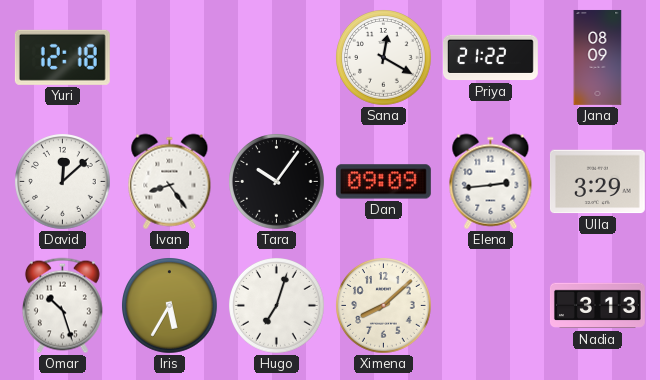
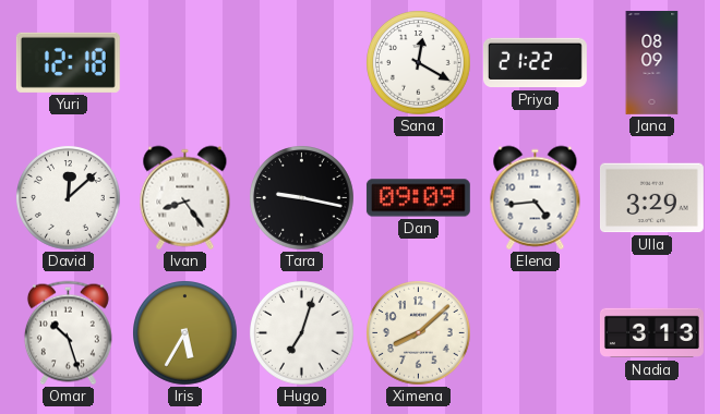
Tara: 10:06 -> 9:17
Elena: 2:44 -> 4:44
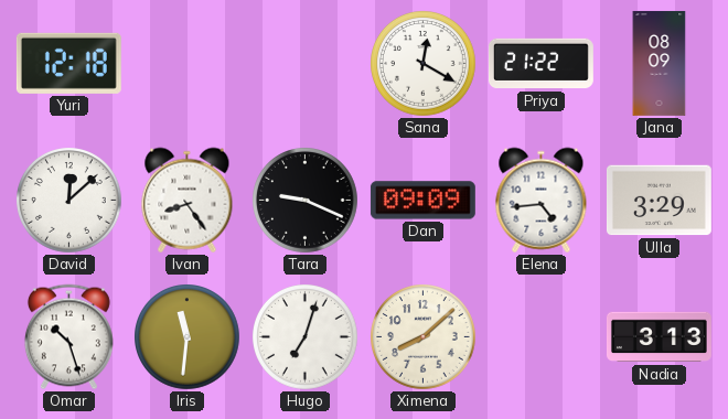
Tara: 9:17 -> 9:19
Iris: 5:35 -> 11:31
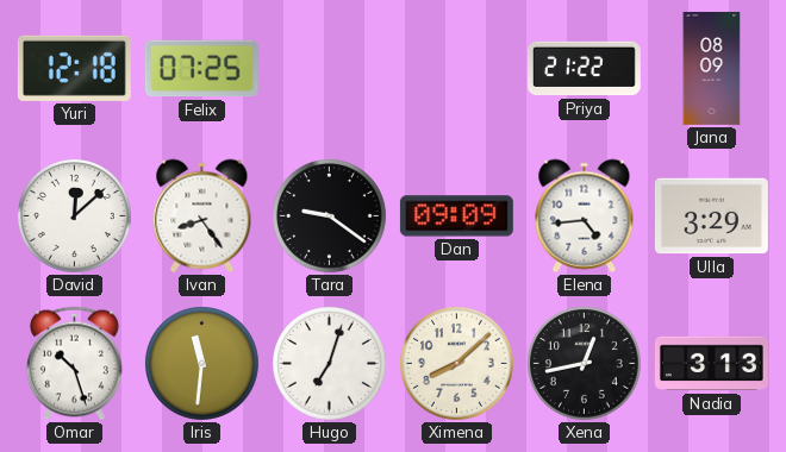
Felix: none -> 07:25
Sana: 12:20 -> none
Tara: 9:19 -> 9:21
Xena: none -> 12:43
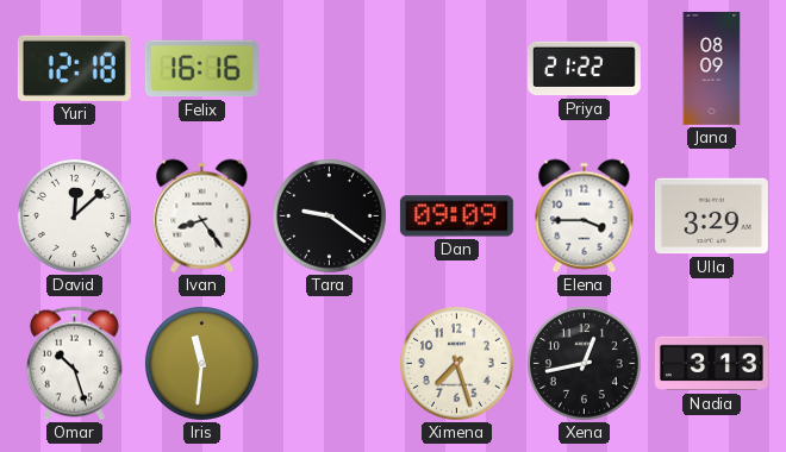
Felix: 07:25 -> 16:16
Elena: 4:44 -> 3:45
Hugo: 7:03 -> none
Ximena: 8:08 -> 7:27
